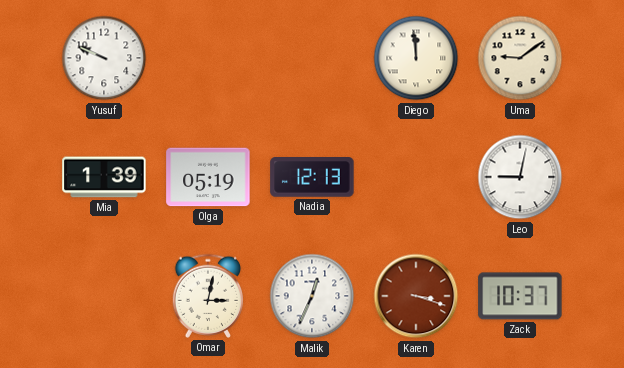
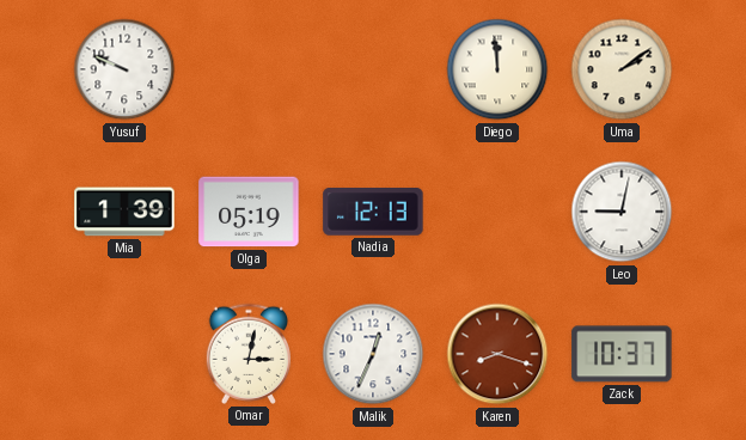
Uma: 9:09 -> 2:09
Karen: 3:18 -> 8:18
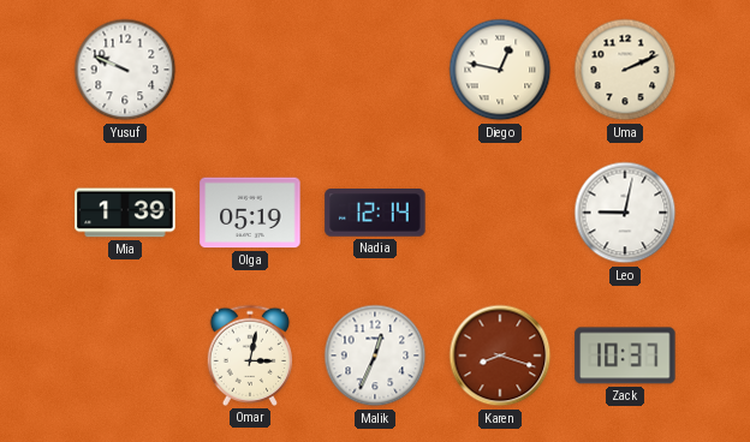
Diego: 11:59 -> 12:47
Uma: 2:09 -> 2:11
Nadia: 12:13 -> 12:14
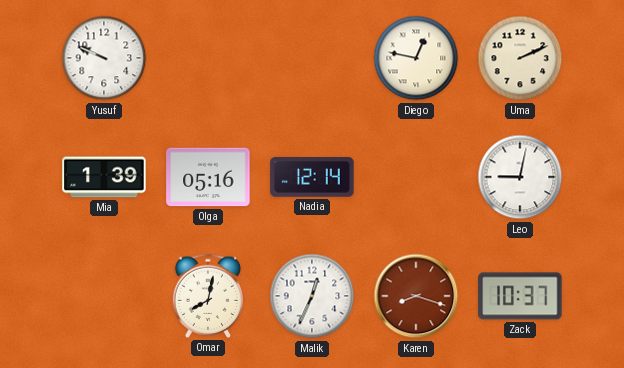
Olga: 05:19 -> 05:16
Omar: 3:02 -> 8:02
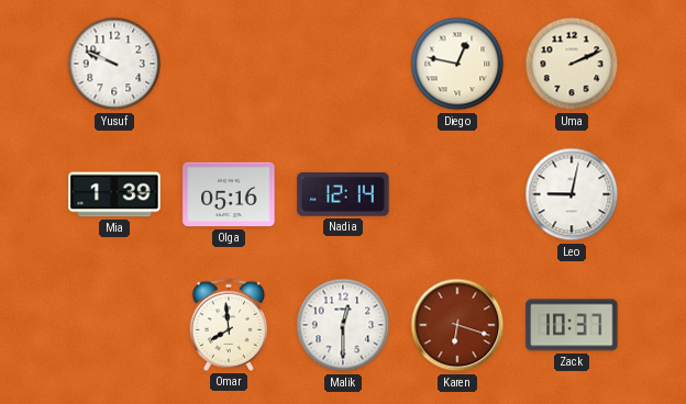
Omar: 8:02 -> 7:59
Malik: 12:34 -> 12:30
Karen: 8:18 -> 6:18
